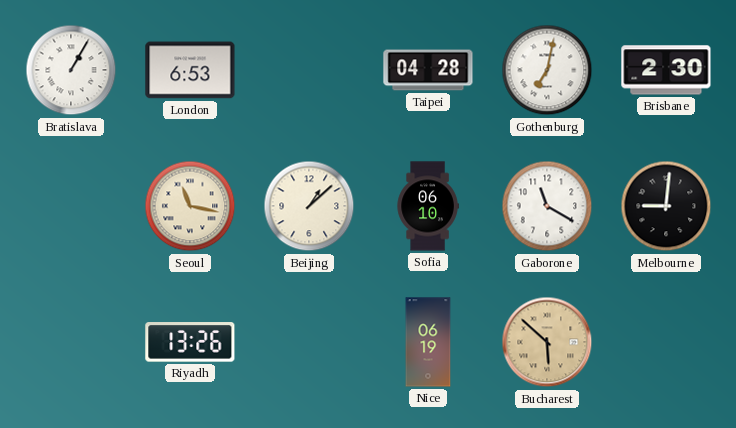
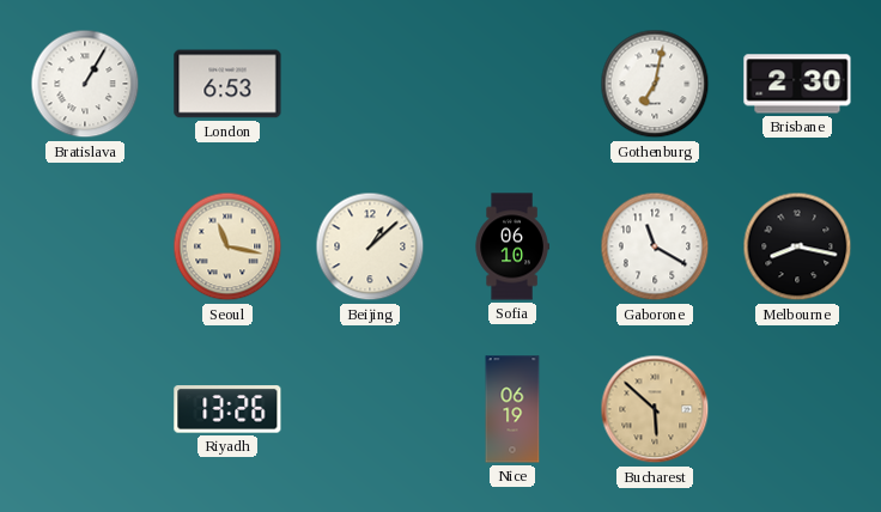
Taipei: 04:28 -> none
Melbourne: 9:01 -> 8:17
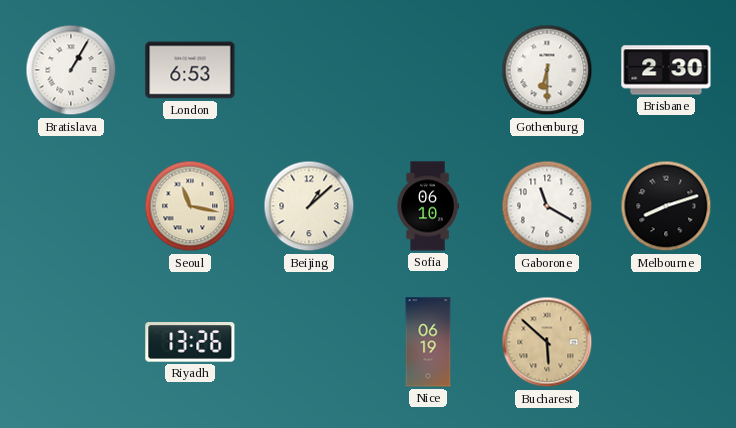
Gothenburg: 7:02 -> 6:30
Melbourne: 8:17 -> 8:12
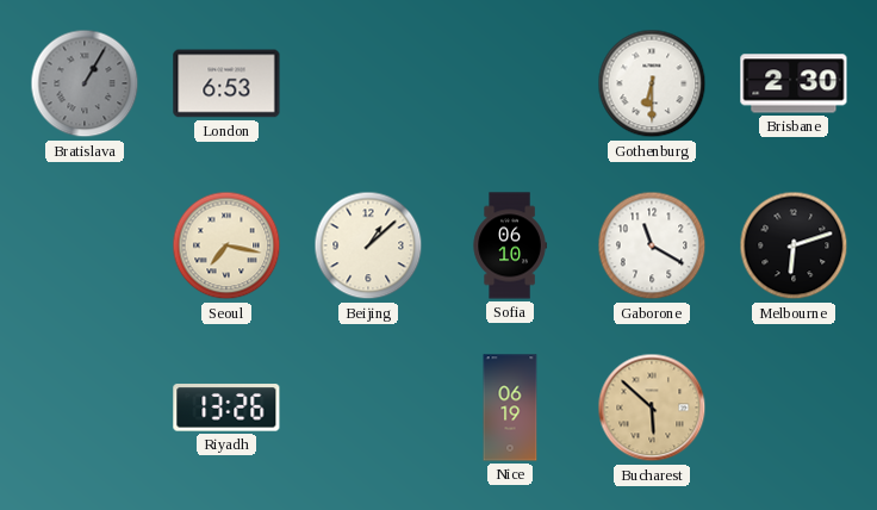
Bratislava dial: white -> grey
Seoul: 11:17 -> 7:17
Melbourne: 8:12 -> 6:12
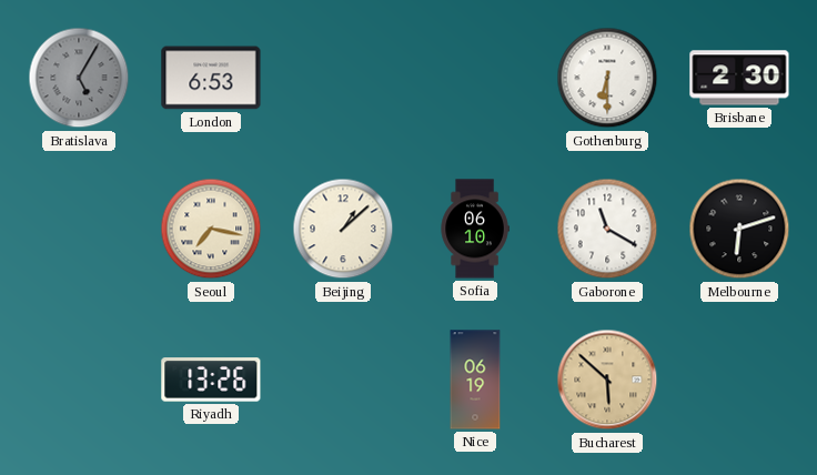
Bratislava: 1:05 -> 5:05
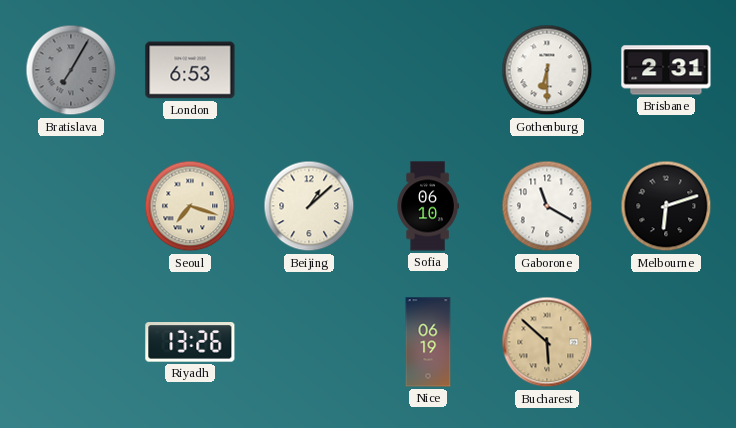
Bratislava: 5:05 -> 7:05
Brisbane: 2:30 -> 2:31
Seoul: 7:17 -> 7:18
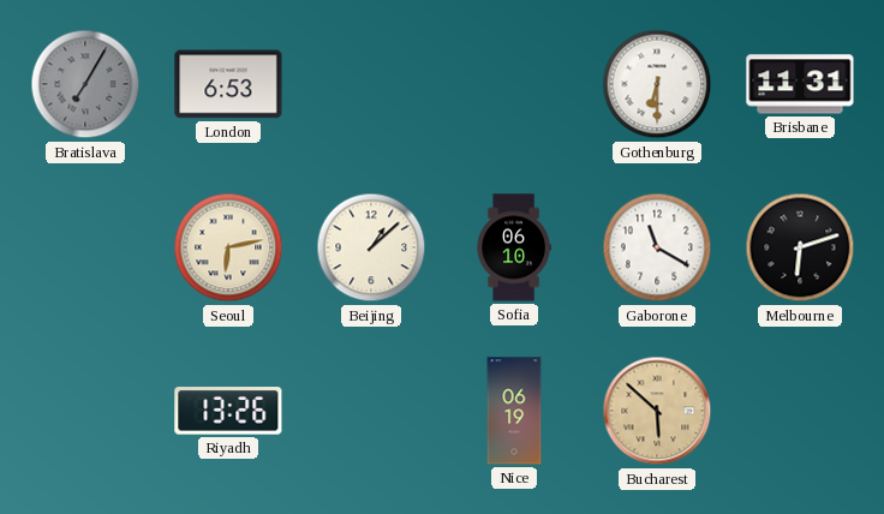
Brisbane: 2:31 -> 11:31
Seoul: 7:18 -> 6:13
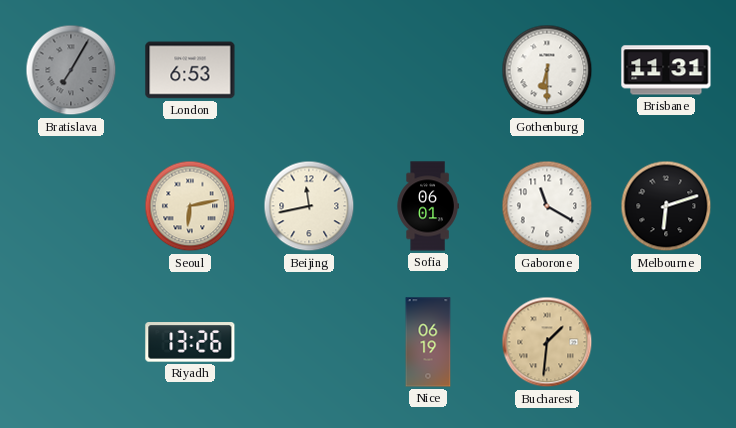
Beijing: 1:08 -> 11:43
Sofia: 06:10 -> 06:01
Bucharest: 5:52 -> 1:31
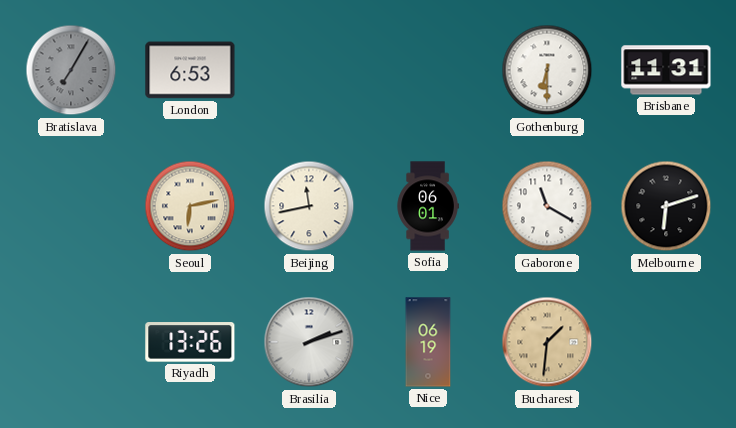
Brasilia: none -> 2:12
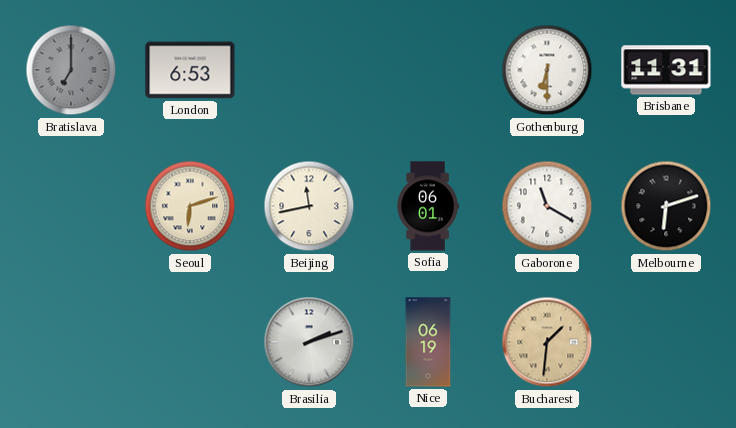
Bratislava: 7:05 -> 7:00
Seoul: 6:13 -> 6:12
Riyadh: 13:26 -> none
